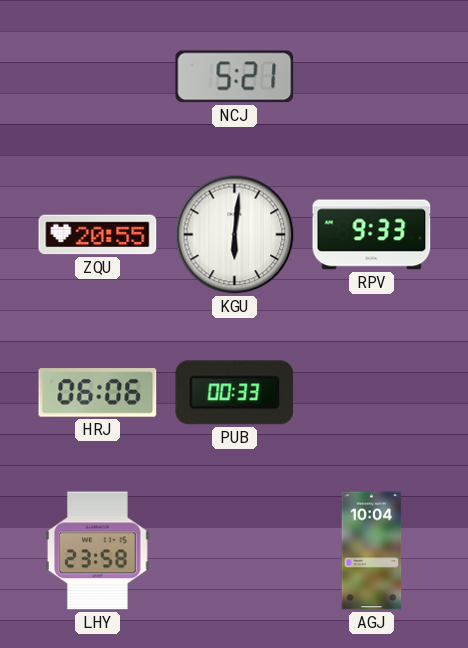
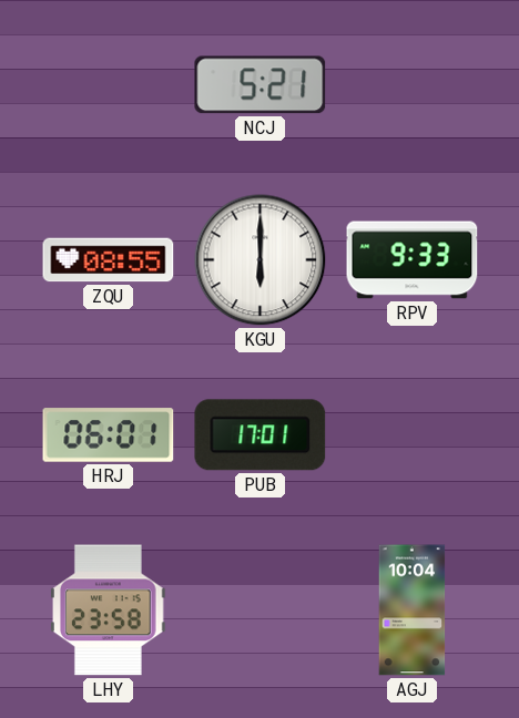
ZQU: 20:55 -> 08:55
KGU: 6:01 -> 6:00
HRJ: 06:06 -> 06:01
PUB: 00:33 -> 17:01
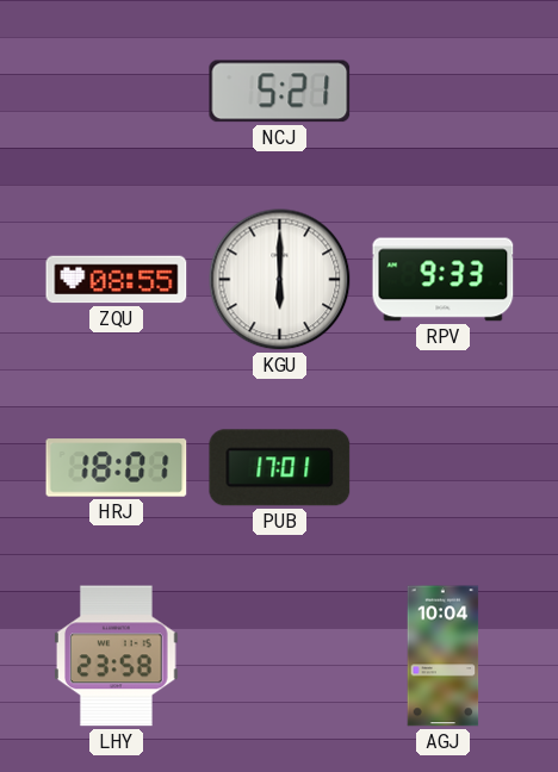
HRJ: 06:01 -> 18:01
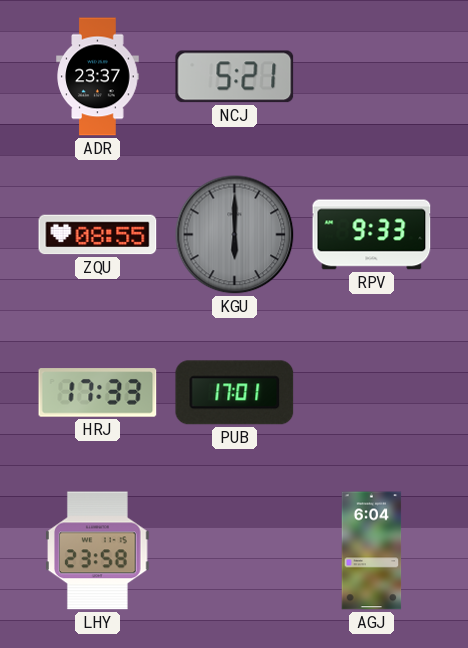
ADR: none -> 23:37
KGU dial: white -> grey
HRJ: 18:01 -> 17:33
AGJ: 10:04 -> 6:04
